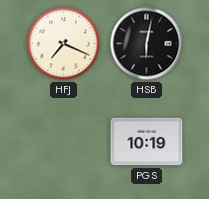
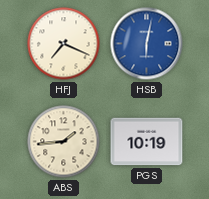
HSB dial: black -> blue
ABS: none -> 1:44
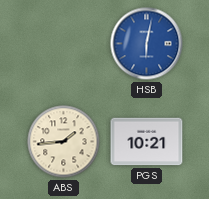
HFJ: 7:19 -> none
PGS: 10:19 -> 10:21
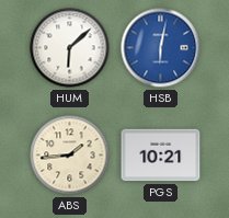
HUM: none -> 6:08
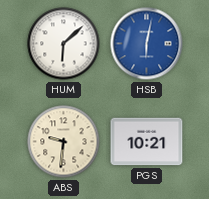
ABS: 1:44 -> 9:31
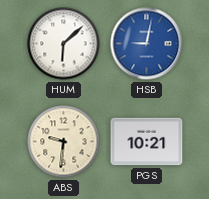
HSB: 6:02 -> 9:02
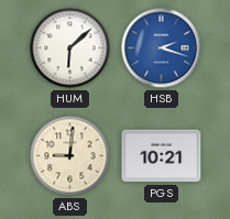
HSB: 9:02 -> 2:18
ABS: 9:31 -> 9:01
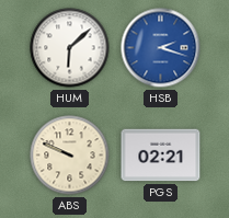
ABS: 9:01 -> 9:49
PGS: 10:21 -> 02:21
